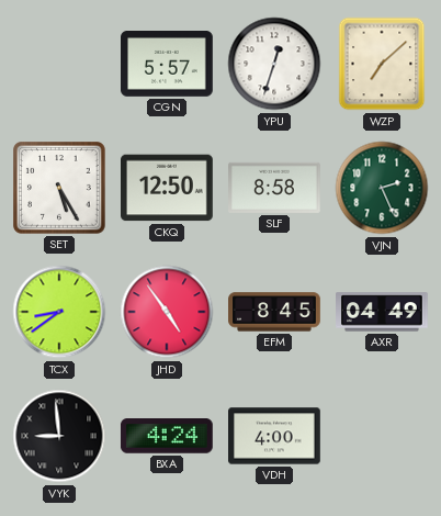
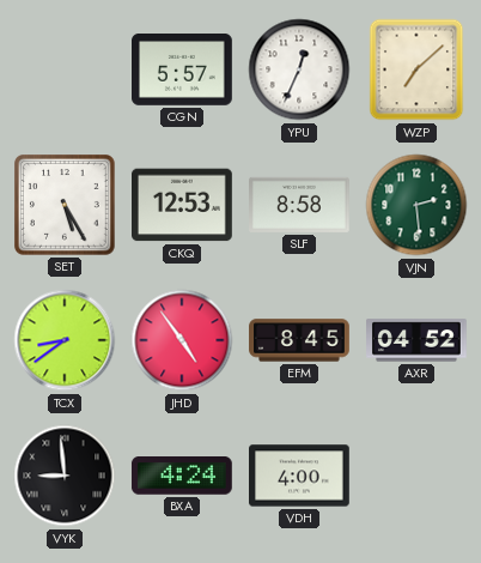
YPU: 12:33 -> 12:34
CKQ: 12:50 -> 12:53
VJN: 2:26 -> 2:29
AXR: 04:49 -> 04:52
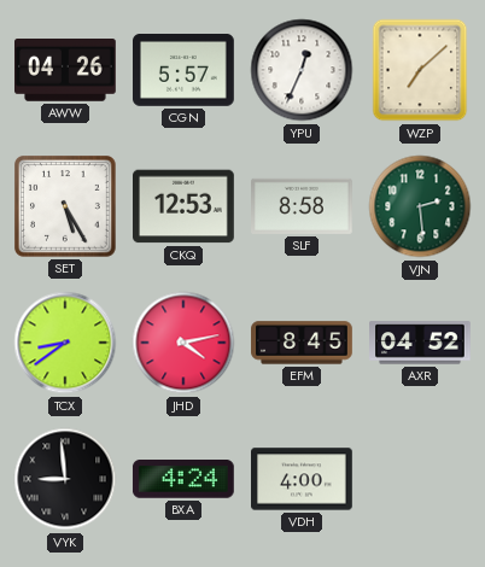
AWW: none -> 04:26
JHD: 4:54 -> 4:13
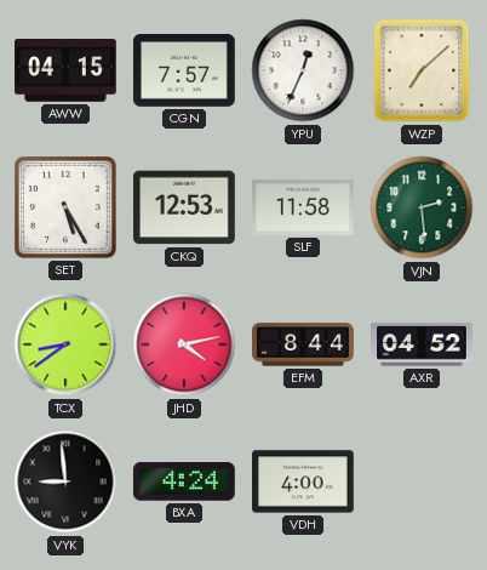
AWW: 04:26 -> 04:15
CGN: 5:57 -> 7:57
SLF: 8:58 -> 11:58
EFM: 8:45 -> 8:44
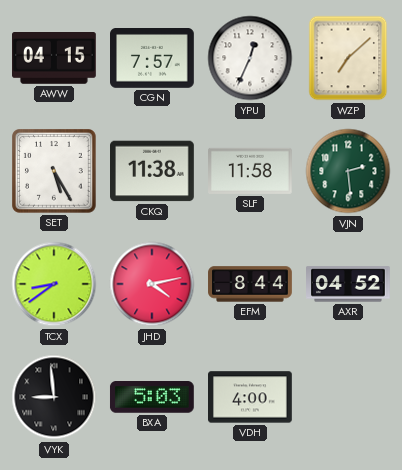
CKQ: 12:53 -> 11:38
BXA: 4:24 -> 5:03
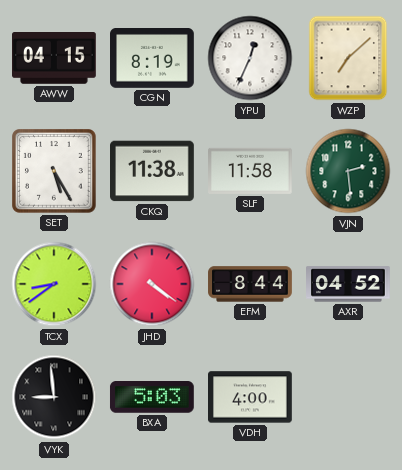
CGN: 7:57 -> 8:19
JHD: 4:13 -> 4:21
